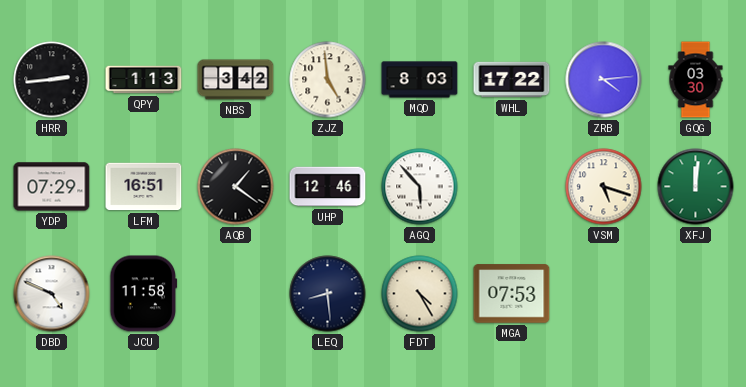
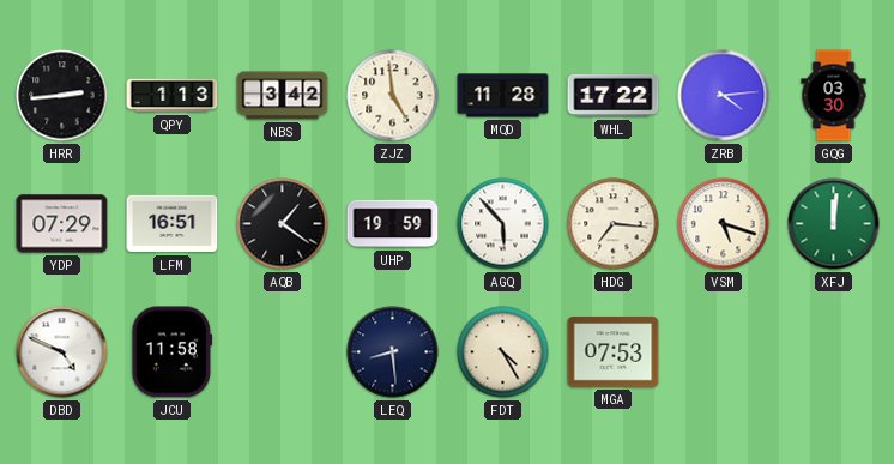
MQD: 8:03 -> 11:28
UHP: 12:46 -> 19:59
HDG: none -> 7:16
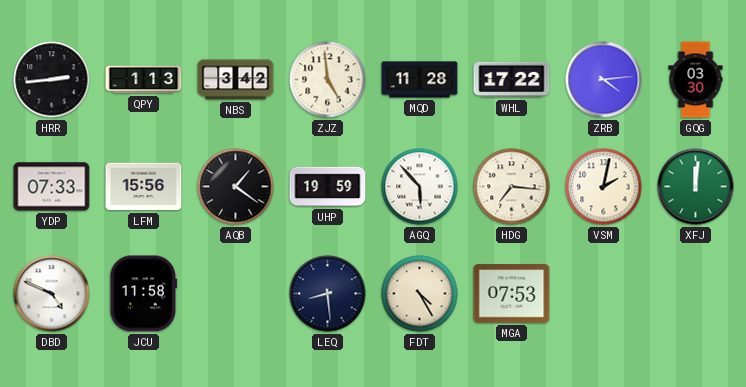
YDP: 07:29 -> 07:33
LFM: 16:51 -> 15:56
VSM: 5:18 -> 2:02
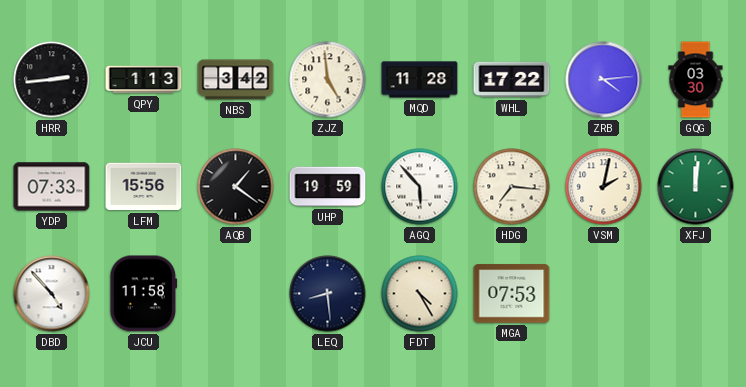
DBD: 4:49 -> 4:53
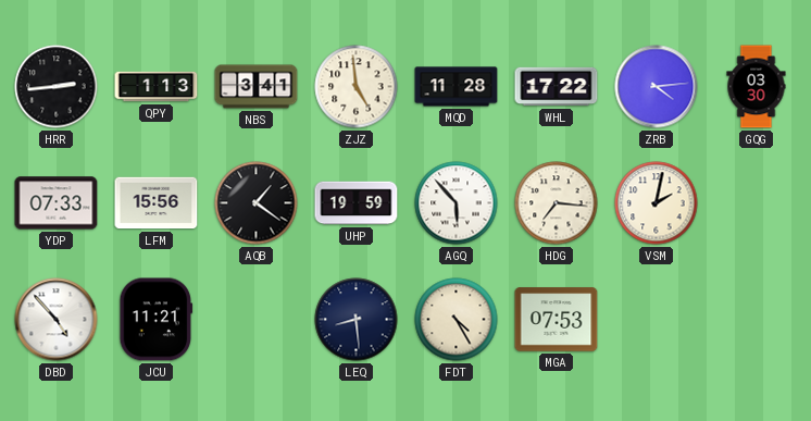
NBS: 3:42 -> 3:41
XFJ: 12:01 -> none
JCU: 11:58 -> 11:21
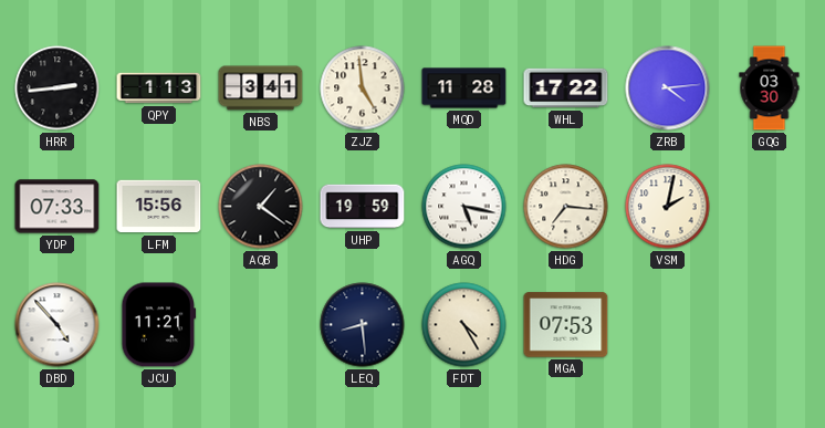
AGQ: 5:53 -> 5:17
